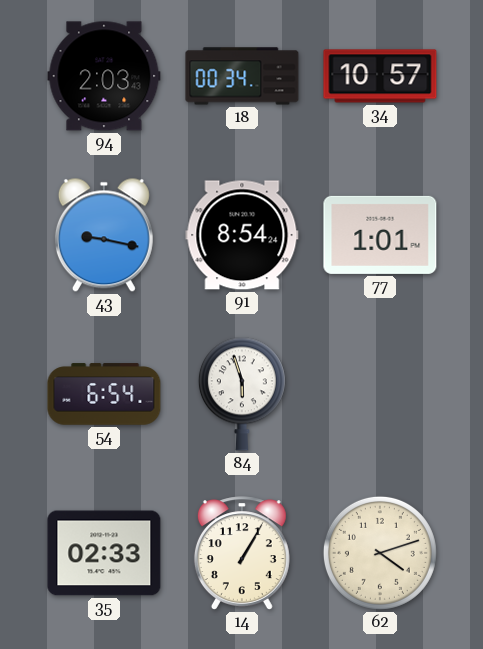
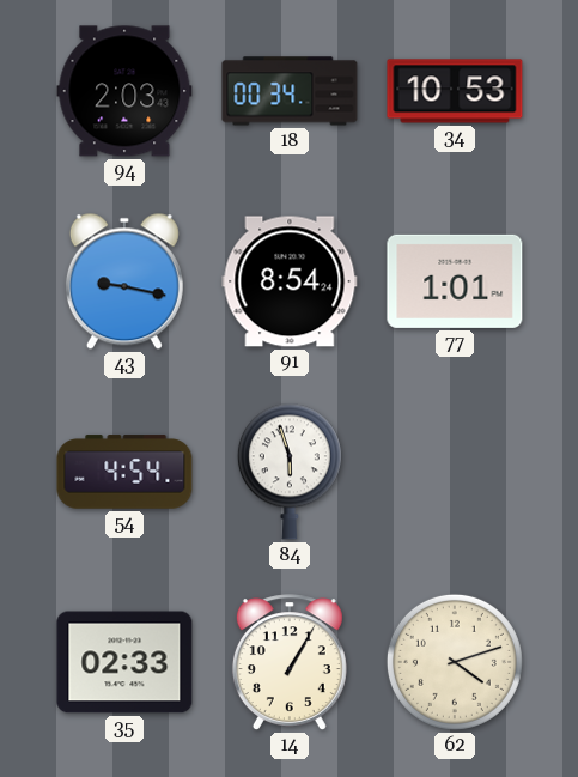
34: 10:57 -> 10:53
54: 6:54 -> 4:54
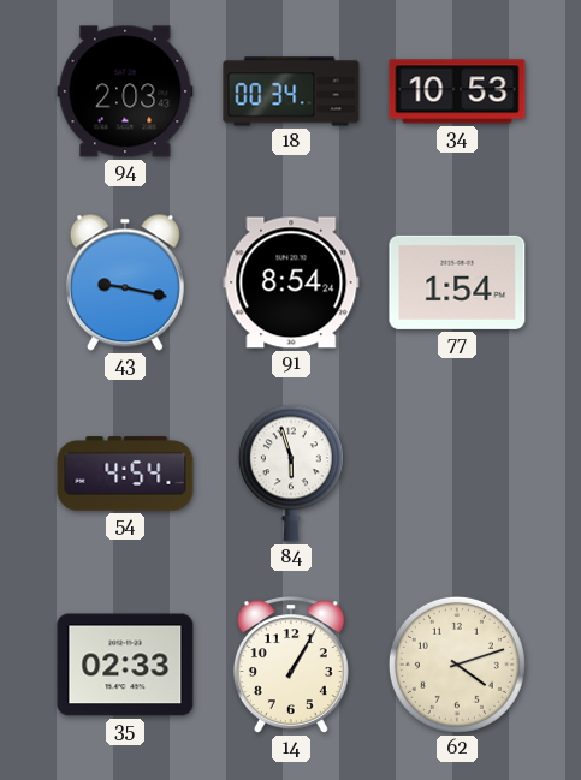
77: 1:01 -> 1:54
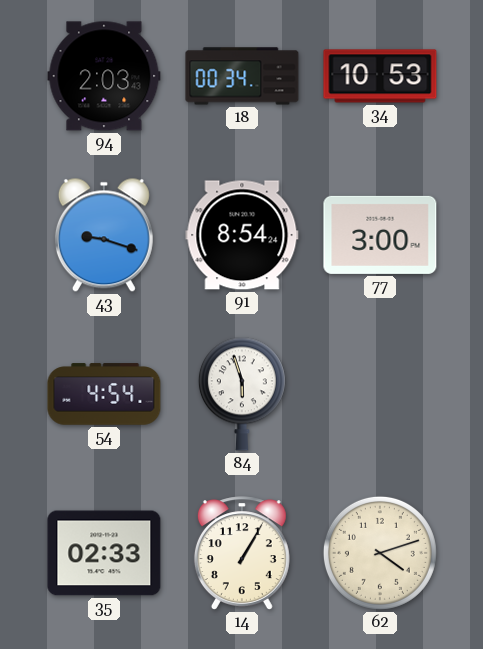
43: 9:17 -> 9:18
77: 1:54 -> 3:00
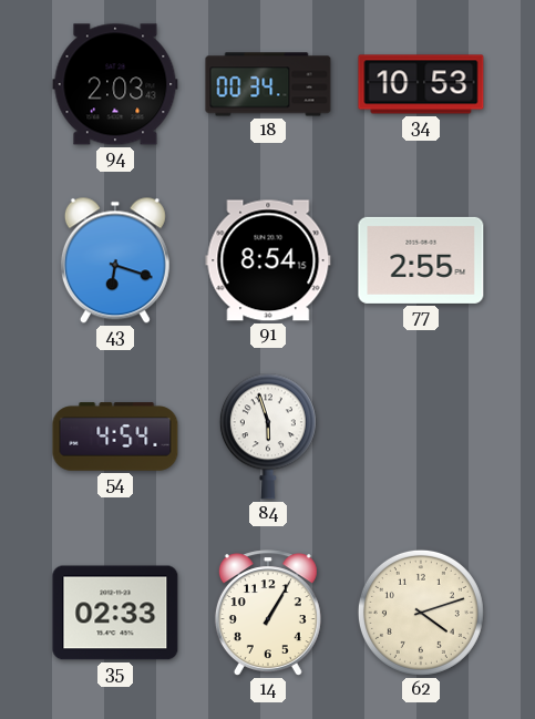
43: 9:18 -> 6:18
91: 8:54:24 -> 8:54:15
77: 3:00 -> 2:55
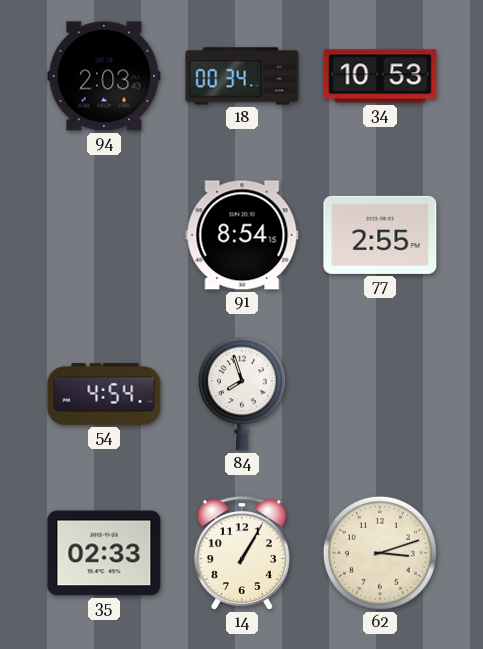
43: 6:18 -> none
84: 5:57 -> 7:57
62: 4:12 -> 3:12
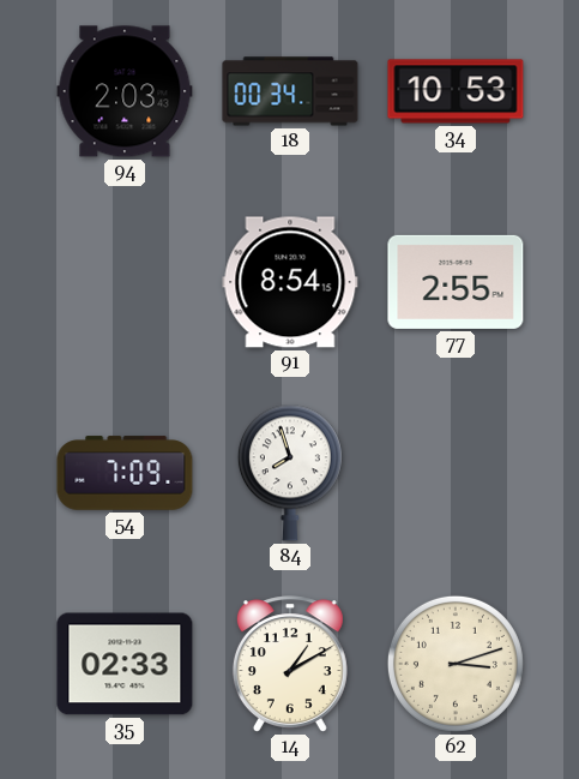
54: 4:54 -> 7:09
14: 1:05 -> 1:10
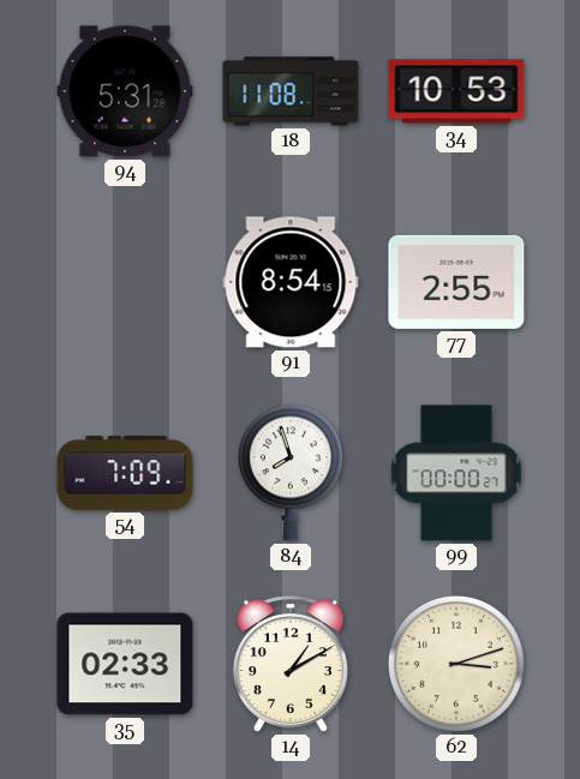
94: 2:03 -> 5:31
18: 00:34 -> 11:08
99: none -> 00:00
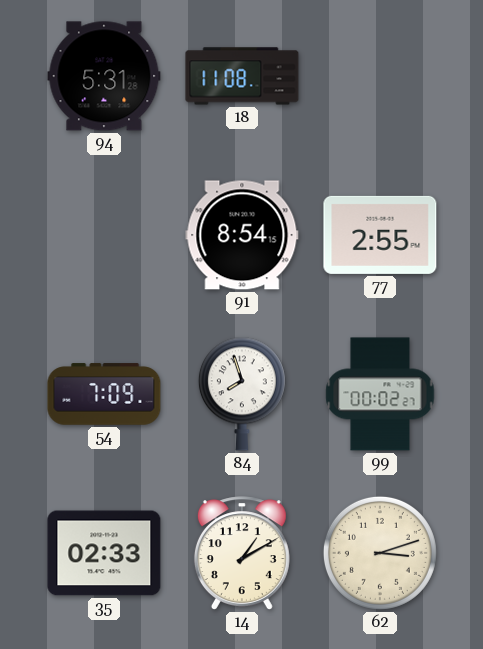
34: 10:53 -> none
99: 00:00 -> 00:02
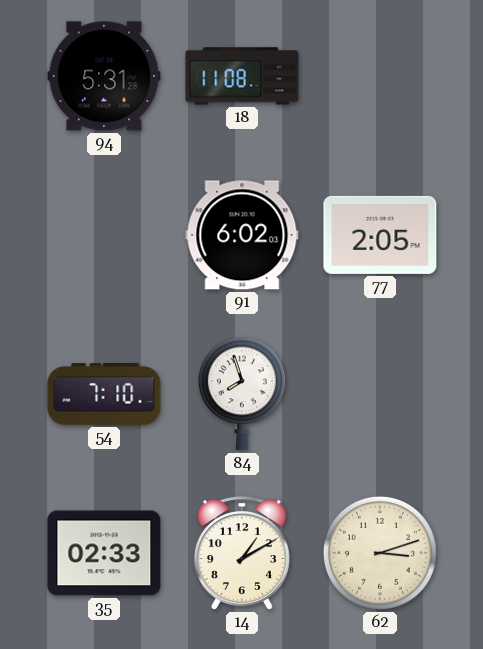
91: 8:54 -> 6:02
77: 2:55 -> 2:05
54: 7:09 -> 7:10
99: 00:02 -> none
